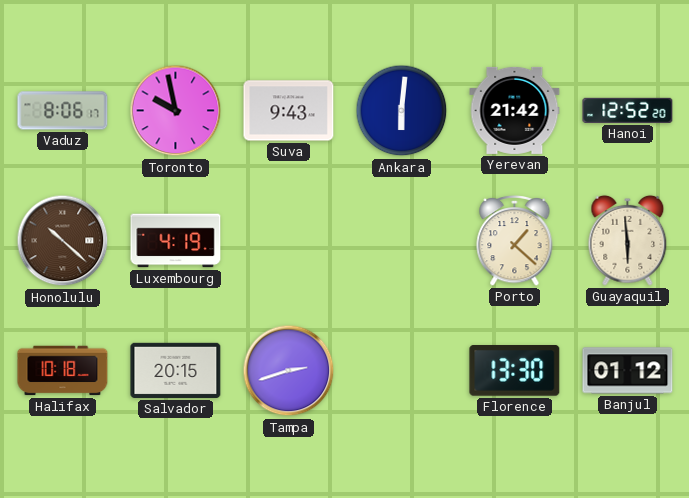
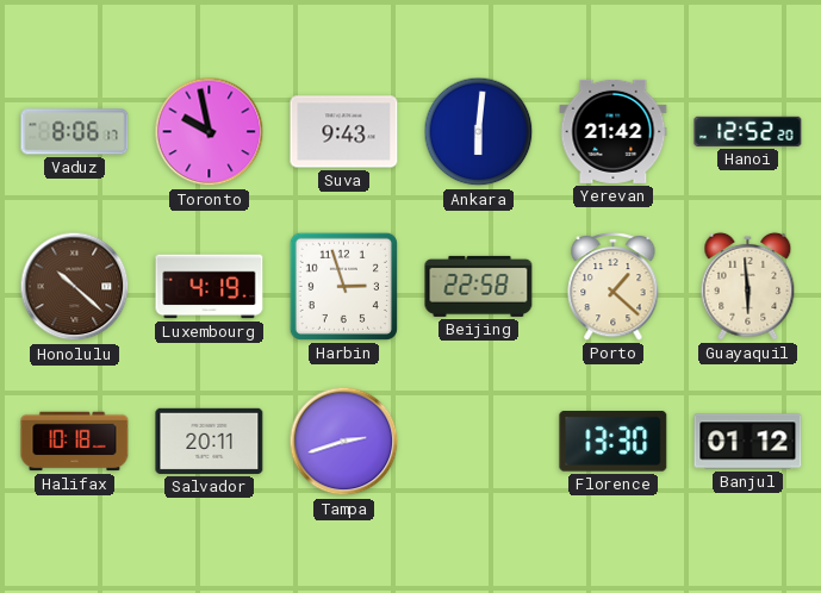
Harbin: none -> 2:57
Beijing: none -> 22:58
Salvador: 20:15 -> 20:11
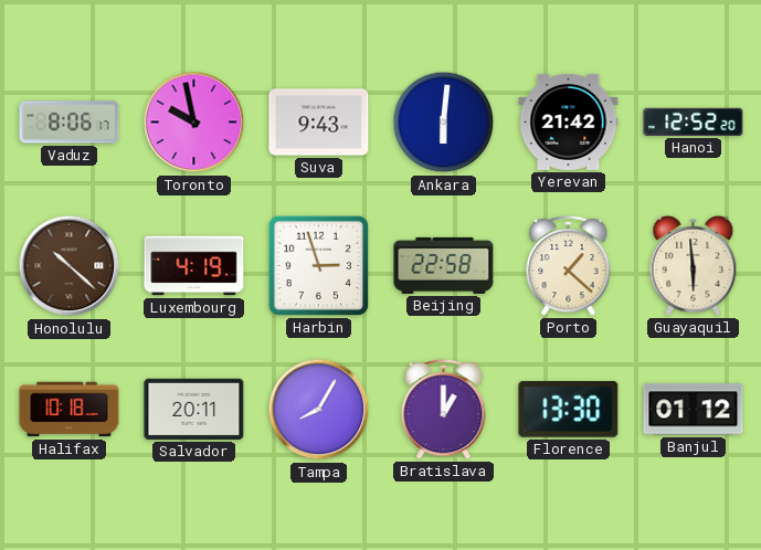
Tampa: 2:42 -> 8:05
Bratislava: none -> 1:00
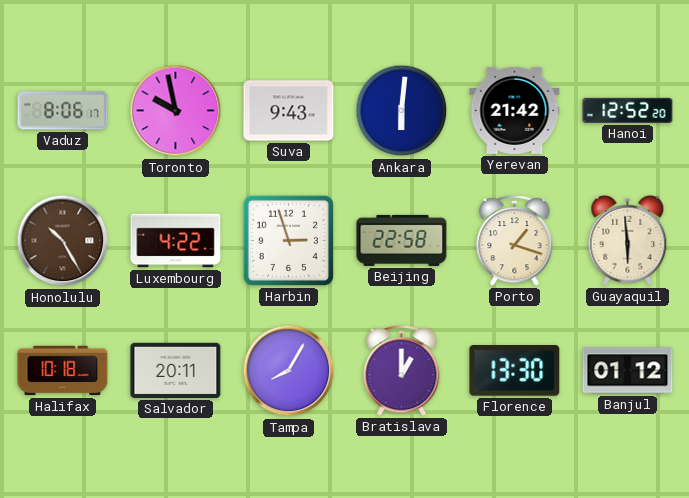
Honolulu: 10:22 -> 10:25
Luxembourg: 4:19 -> 4:22
Porto: 1:22 -> 1:18
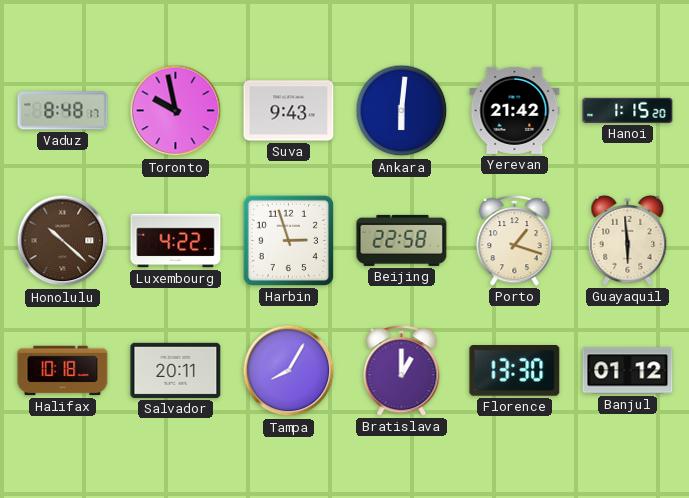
Vaduz: 8:06 -> 8:48
Hanoi: 12:52 -> 1:15
Honolulu: 10:25 -> 10:22
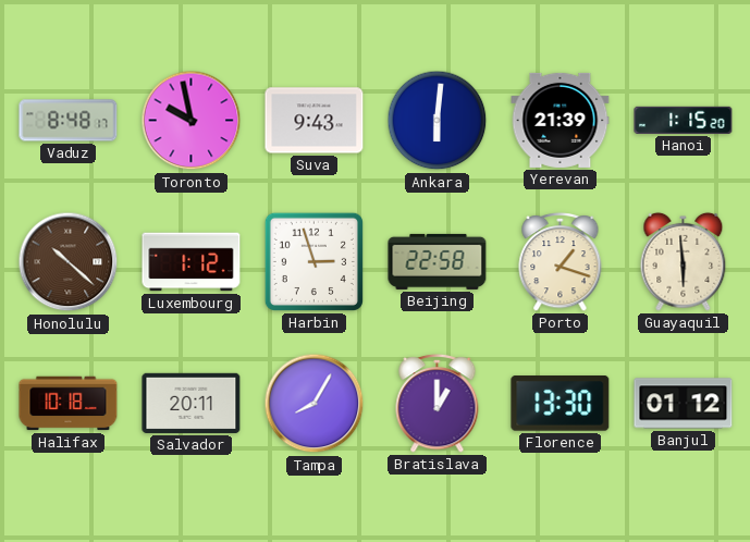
Yerevan: 21:42 -> 21:39
Luxembourg: 4:22 -> 1:12
